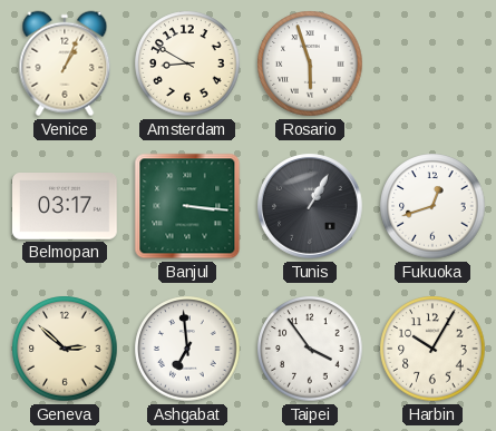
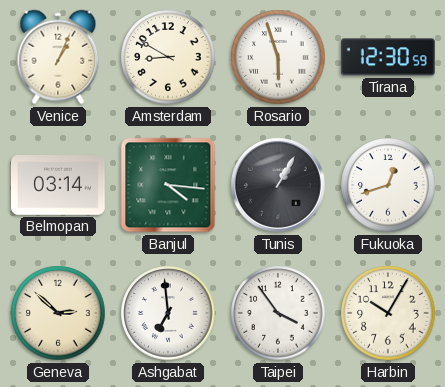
Tirana: none -> 12:30
Belmopan: 03:17 -> 03:14
Banjul: 3:16 -> 4:16
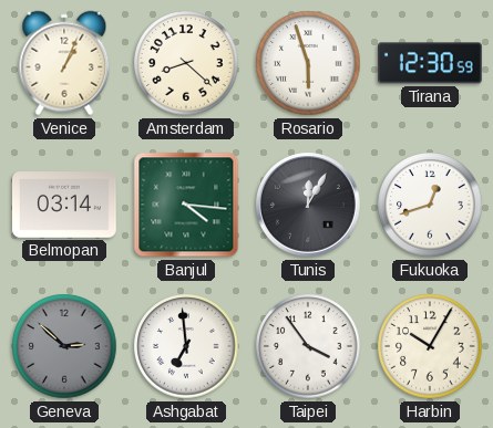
Amsterdam: 8:50 -> 8:22
Tunis: 1:05 -> 12:05
Geneva dial: cream -> grey
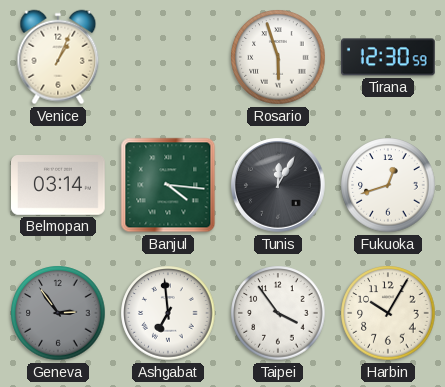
Amsterdam: 8:22 -> none
Geneva: 2:52 -> 2:54
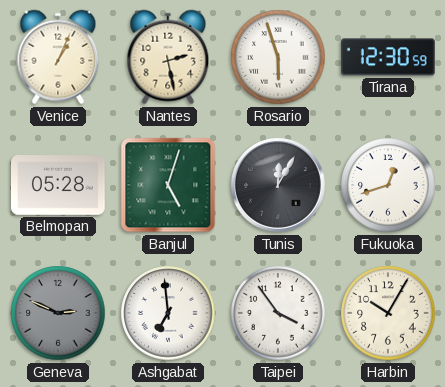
Nantes: none -> 2:28
Belmopan: 03:14 -> 05:28
Banjul: 4:16 -> 5:03
Geneva: 2:54 -> 2:49
